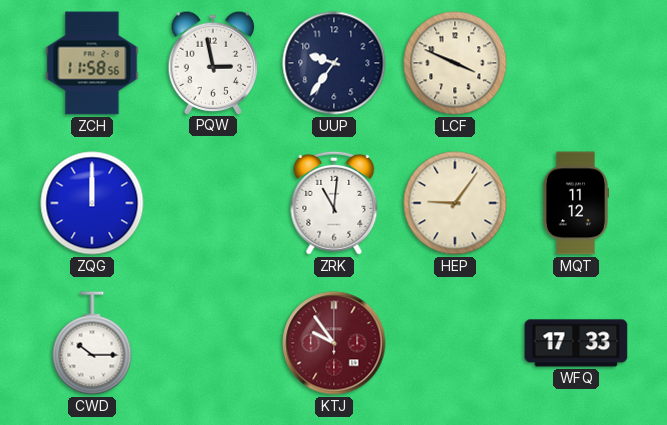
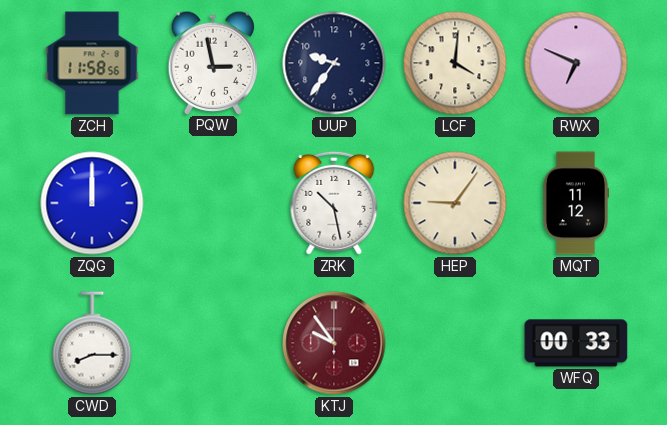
LCF: 3:49 -> 4:01
RWX: none -> 6:49
ZRK: 11:01 -> 10:28
CWD: 10:15 -> 8:15
WFQ: 17:33 -> 00:33
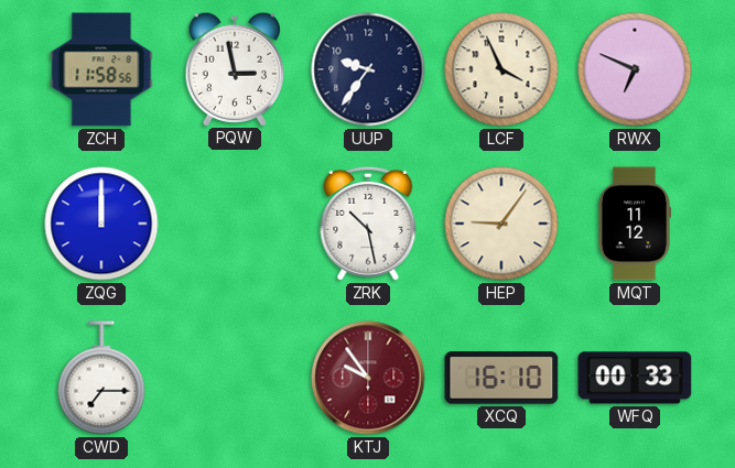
LCF: 4:01 -> 3:56
CWD: 8:15 -> 7:15
XCQ: none -> 16:10
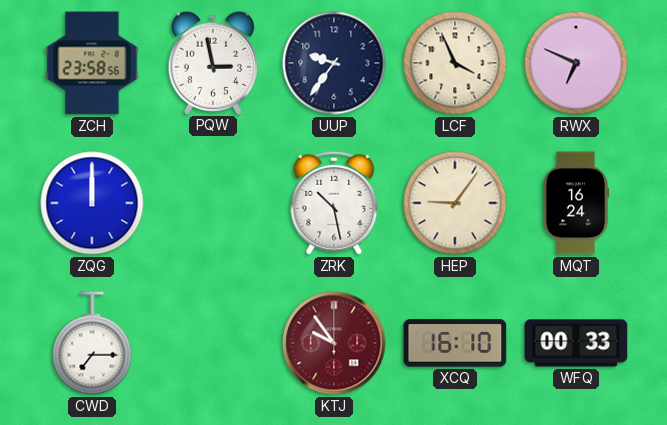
ZCH: 11:58 -> 23:58
MQT: 11:12 -> 16:24
